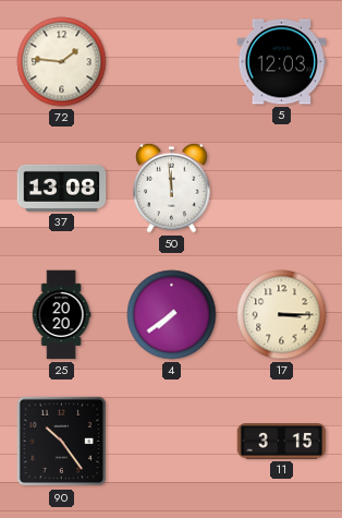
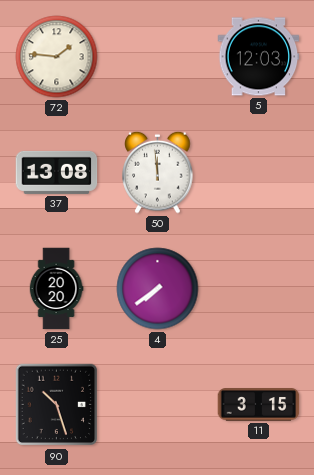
17: 3:15 -> none
90: 10:24 -> 10:27
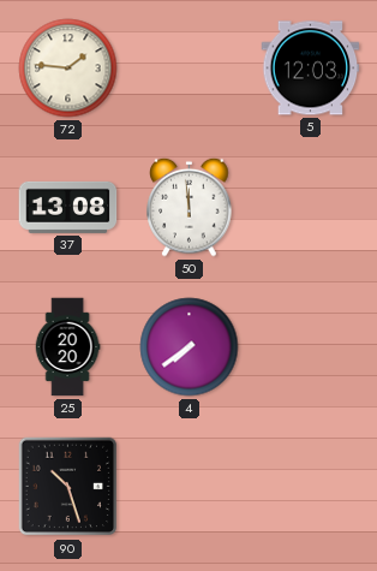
11: 3:15 -> none
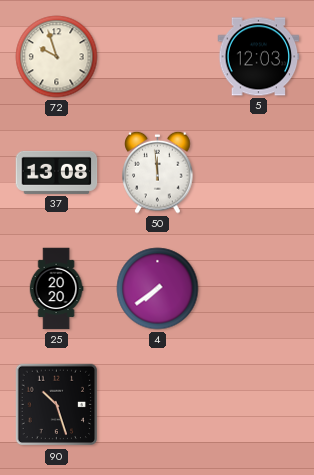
72: 1:46 -> 9:57
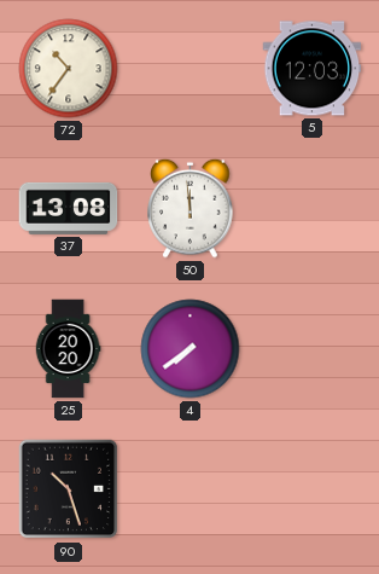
72: 9:57 -> 10:36
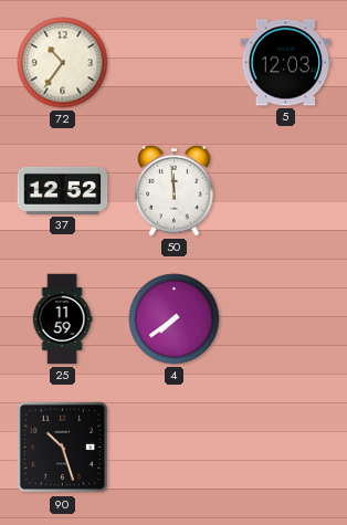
37: 13:08 -> 12:52
25: 20:20 -> 11:59
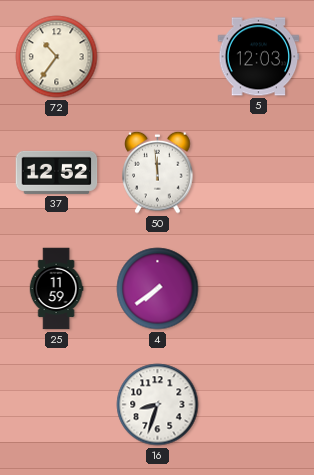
90: 10:27 -> none
16: none -> 8:33
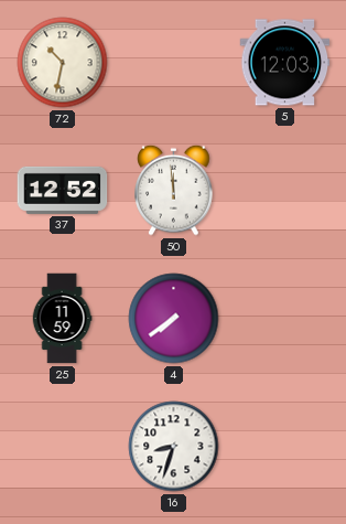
72: 10:36 -> 10:32
